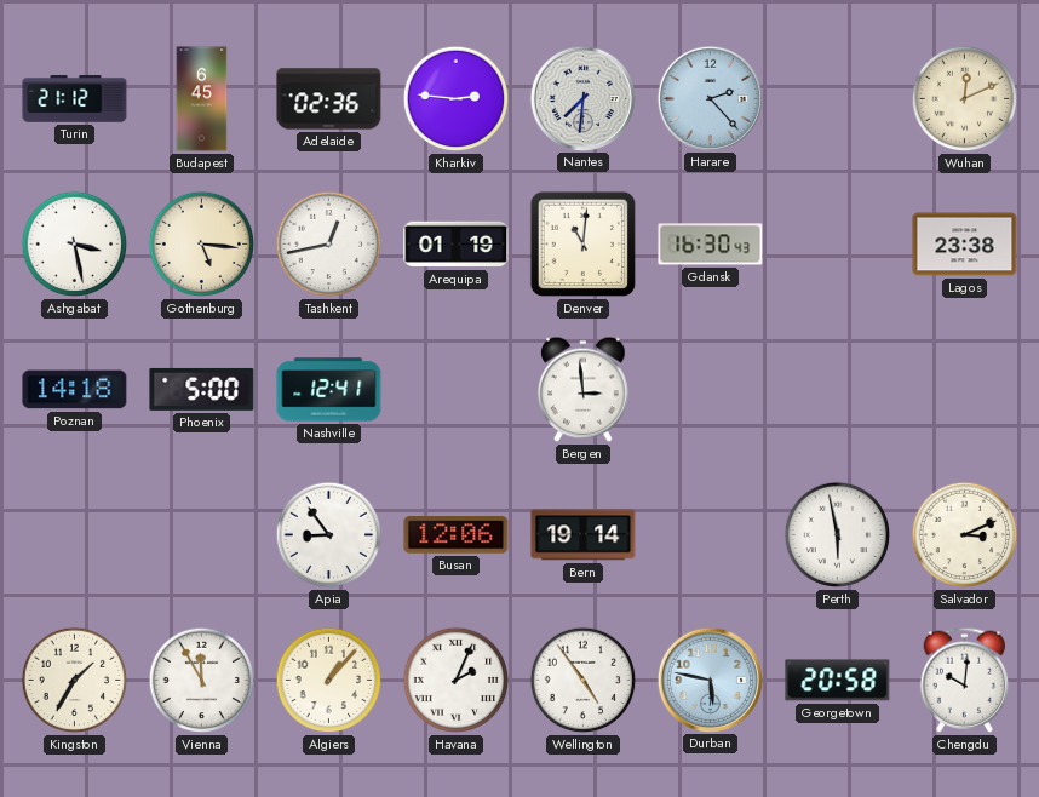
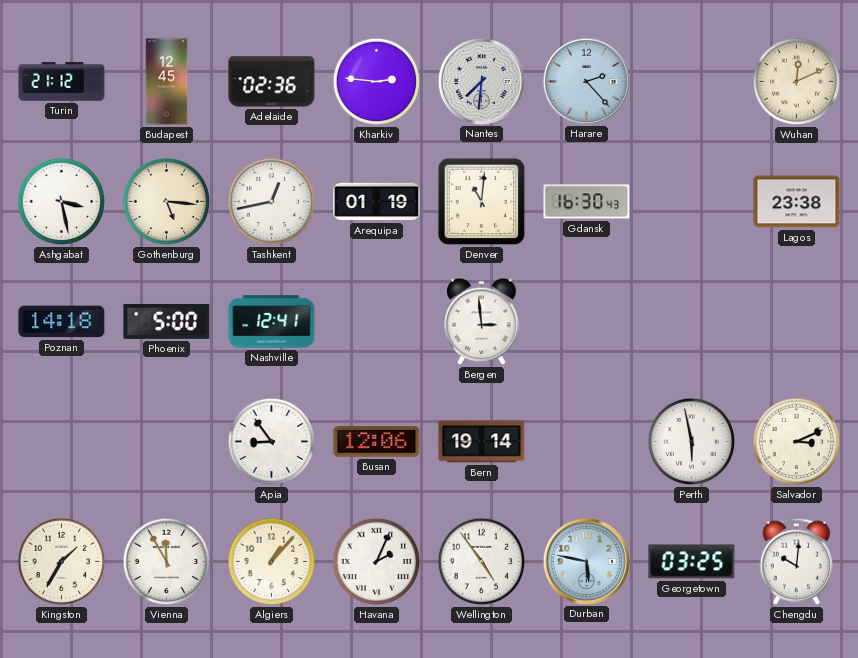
Budapest: 6:45 -> 12:45
Georgetown: 20:58 -> 03:25
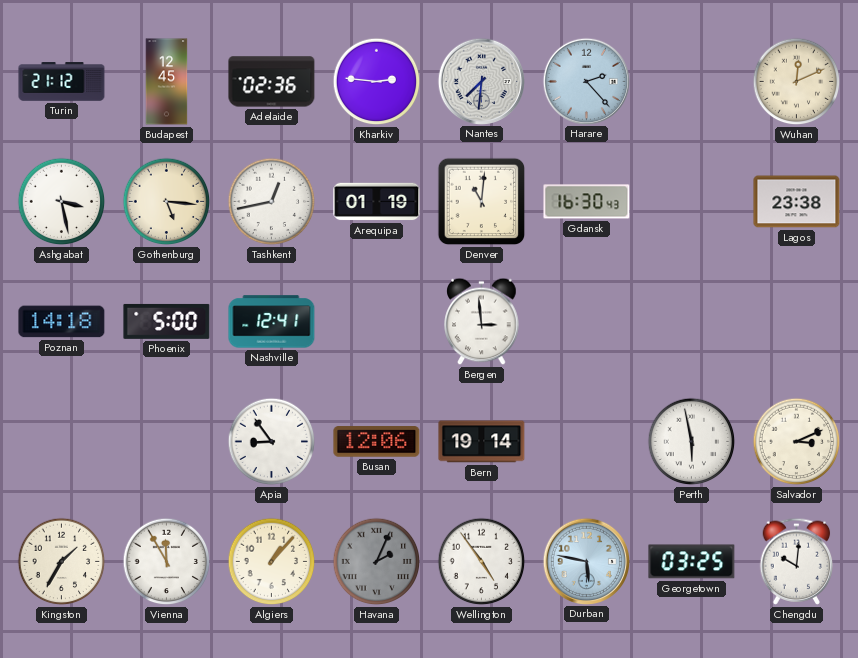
Havana dial: white -> grey
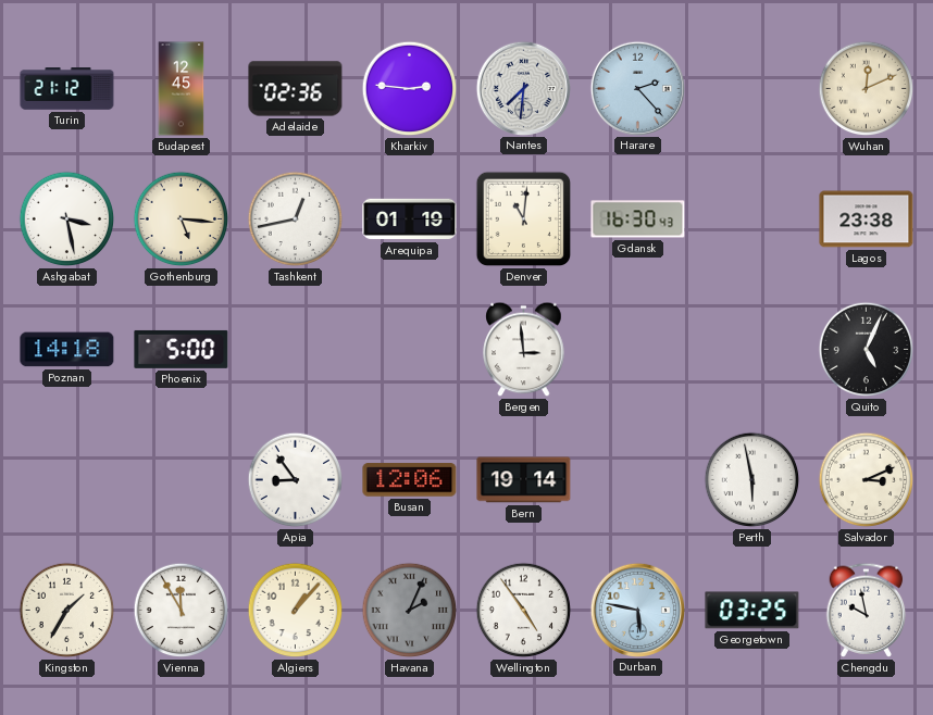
Nashville: 12:41 -> none
Quito: none -> 5:04
Chengdu: 10:01 -> 9:58
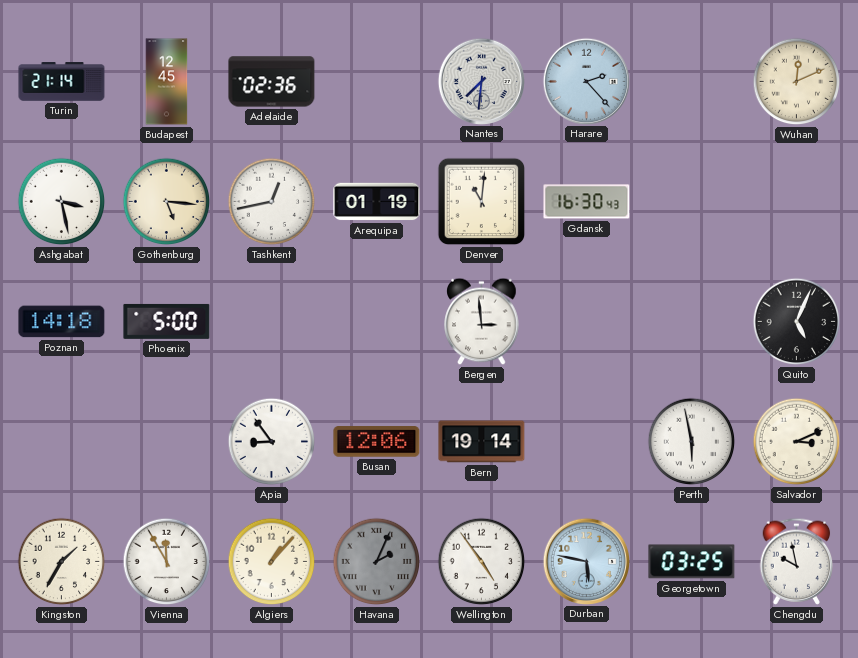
Turin: 21:12 -> 21:14
Kharkiv: 2:46 -> none
Lagos: 23:38 -> none
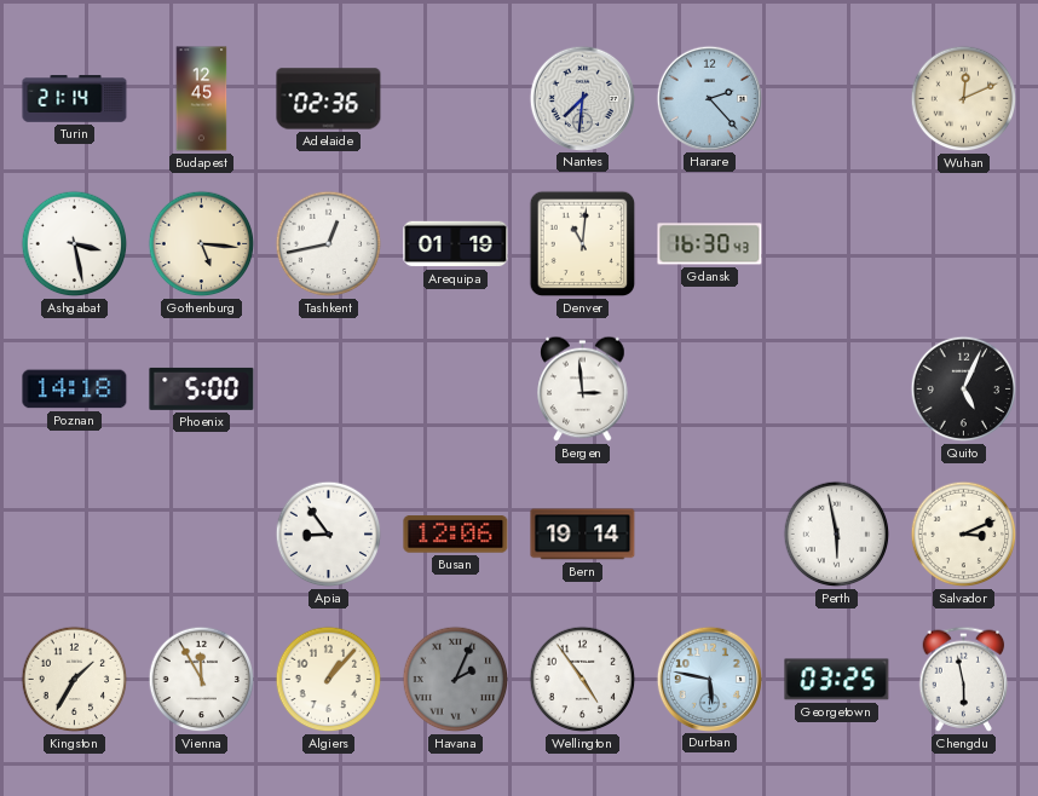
Chengdu: 9:58 -> 5:58
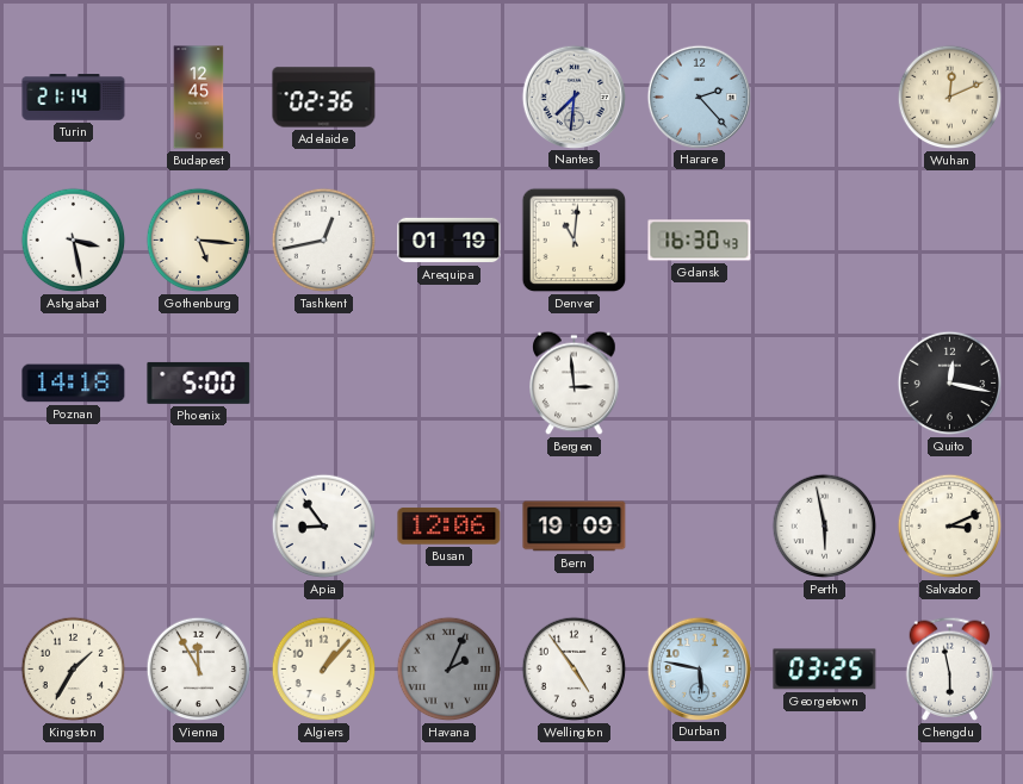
Quito: 5:04 -> 12:17
Bern: 19:14 -> 19:09
